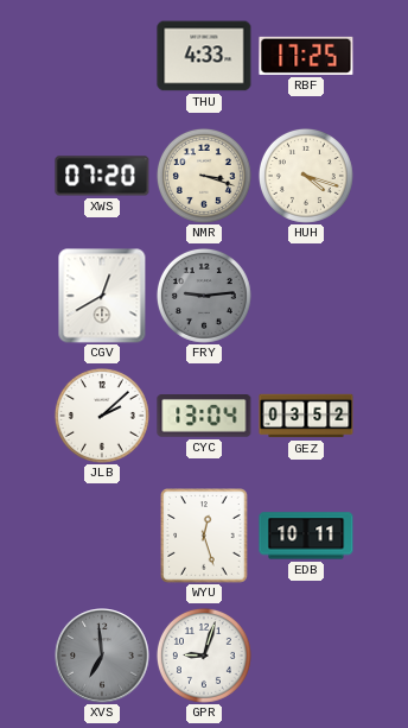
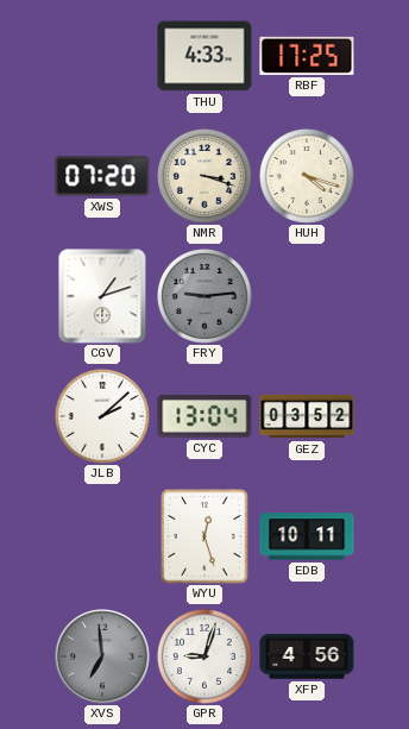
CGV: 12:40 -> 1:12
XFP: none -> 4:56
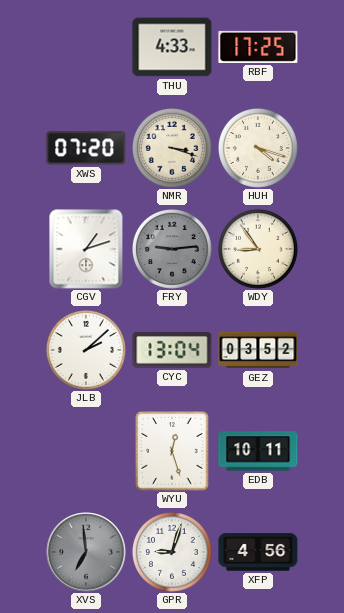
WDY: none -> 8:54
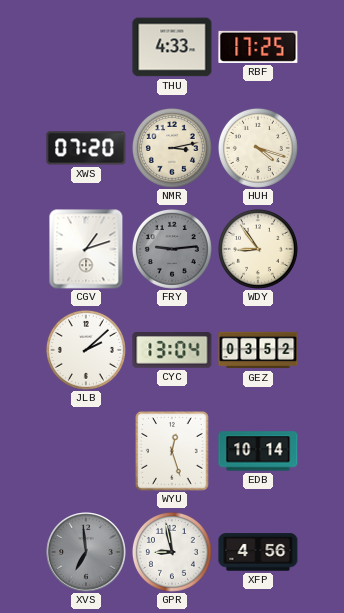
NMR: 3:18 -> 3:13
EDB: 10:11 -> 10:14
GPR: 9:03 -> 8:58
